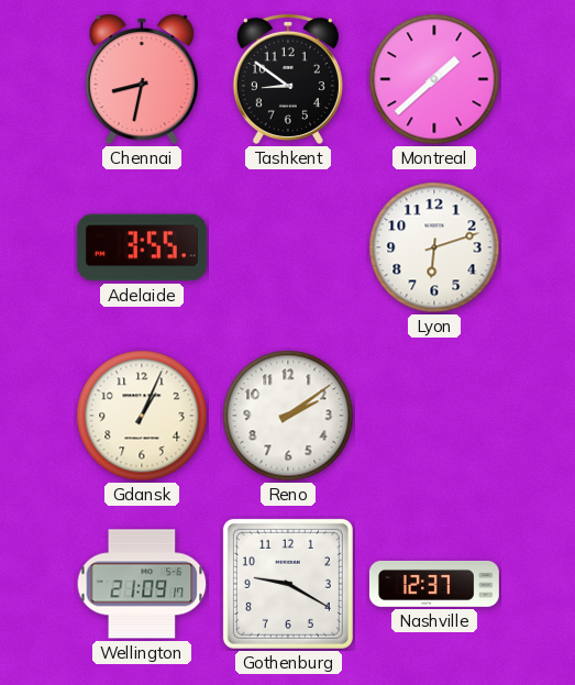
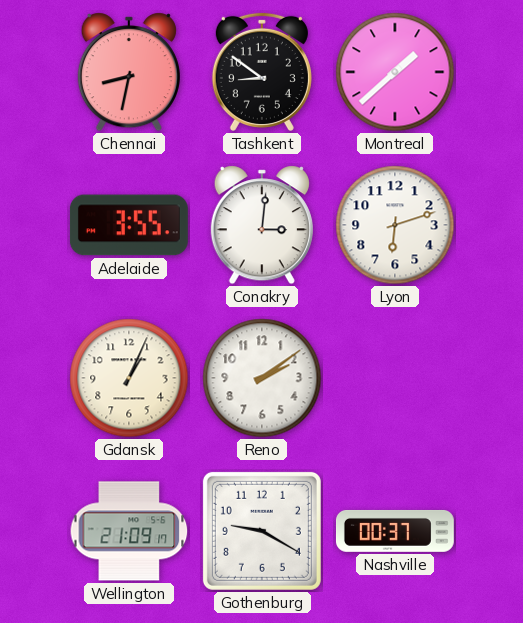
Conakry: none -> 3:01
Nashville: 12:37 -> 00:37
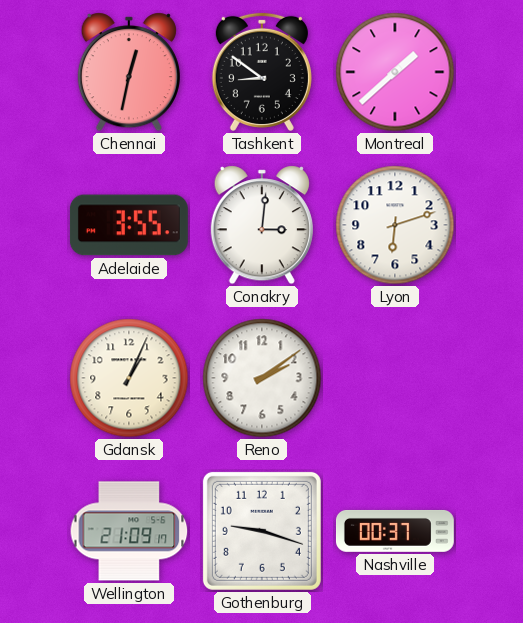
Chennai: 8:32 -> 12:32
Gothenburg: 9:20 -> 9:18
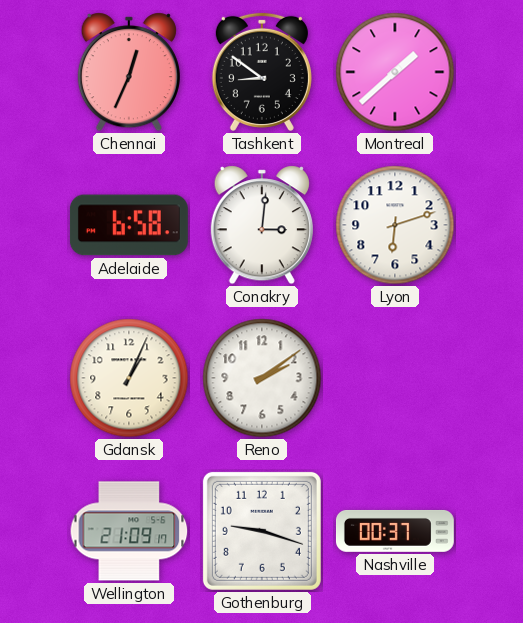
Chennai: 12:32 -> 12:34
Adelaide: 3:55 -> 6:58
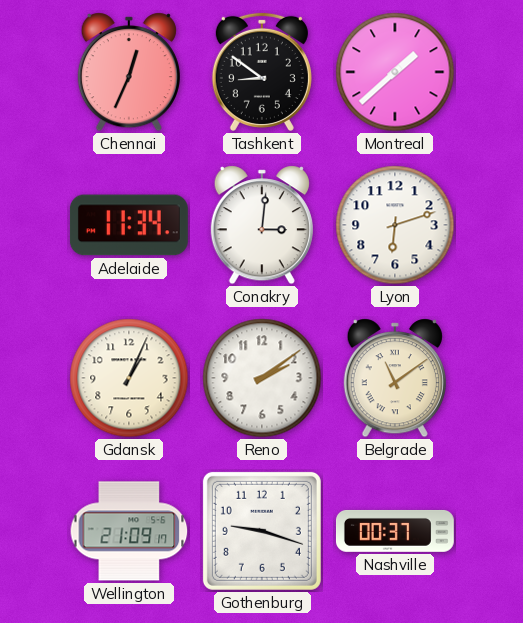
Adelaide: 6:58 -> 11:34
Belgrade: none -> 11:09
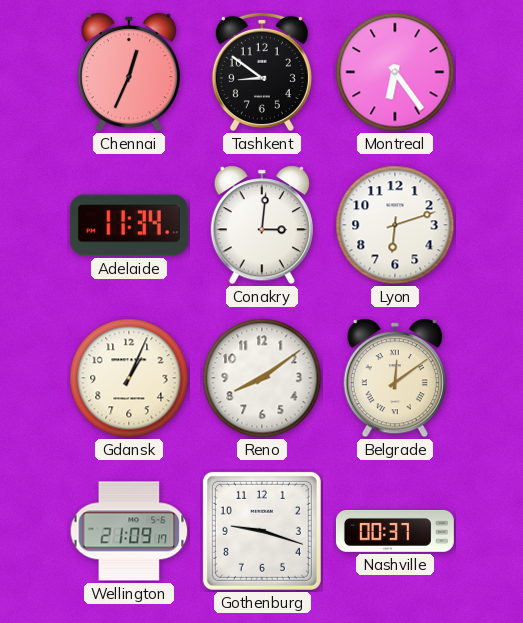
Montreal: 1:38 -> 6:24
Reno: 2:09 -> 8:09
Belgrade: 11:09 -> 12:09
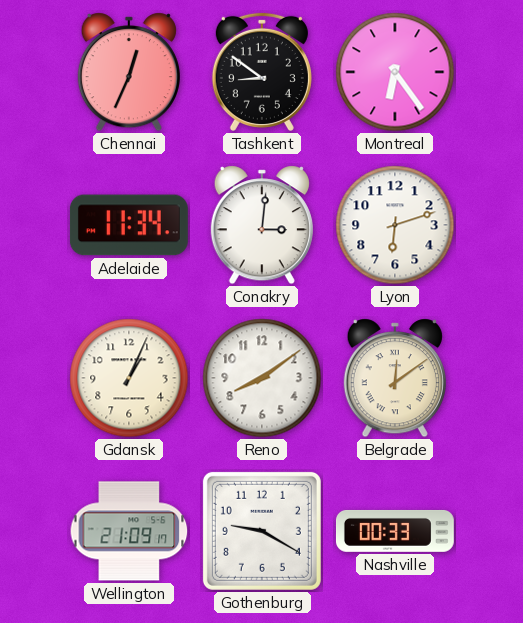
Gothenburg: 9:18 -> 9:20
Nashville: 00:37 -> 00:33
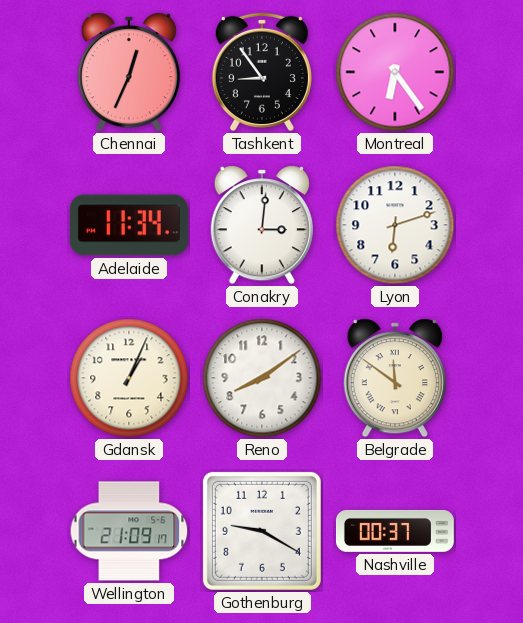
Tashkent: 8:51 -> 8:54
Belgrade: 12:09 -> 11:51
Nashville: 00:33 -> 00:37
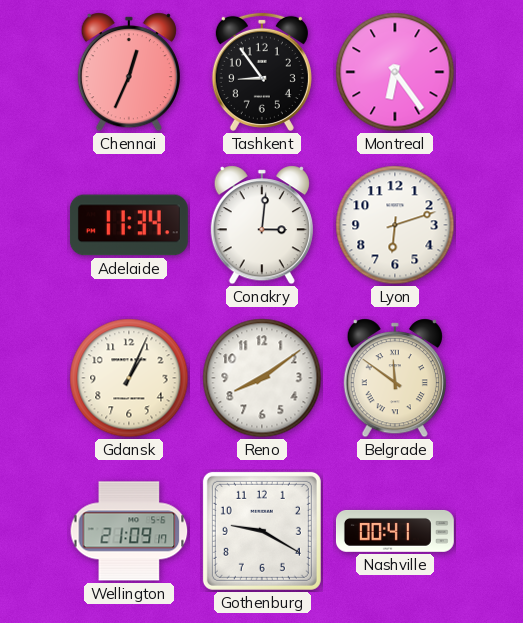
Nashville: 00:37 -> 00:41
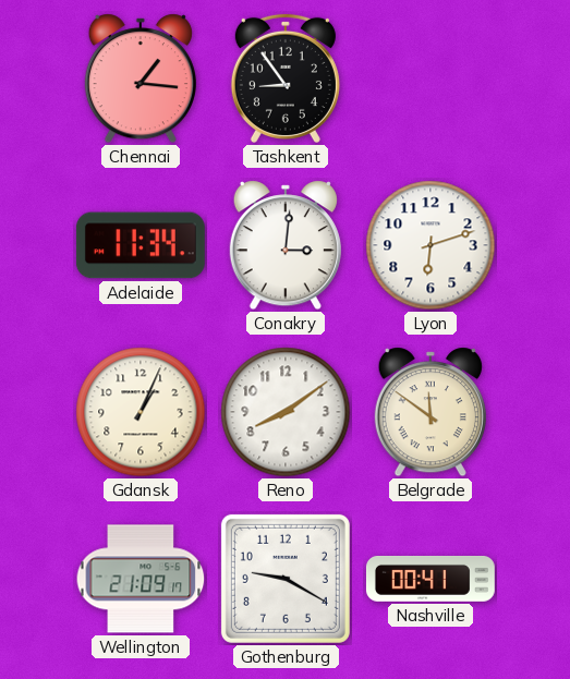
Chennai: 12:34 -> 1:16
Montreal: 6:24 -> none
